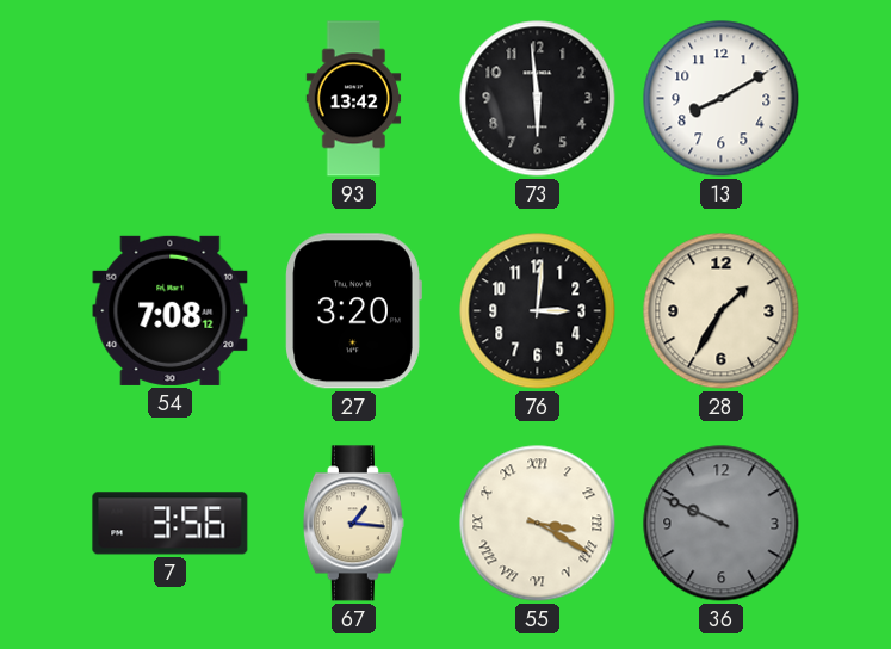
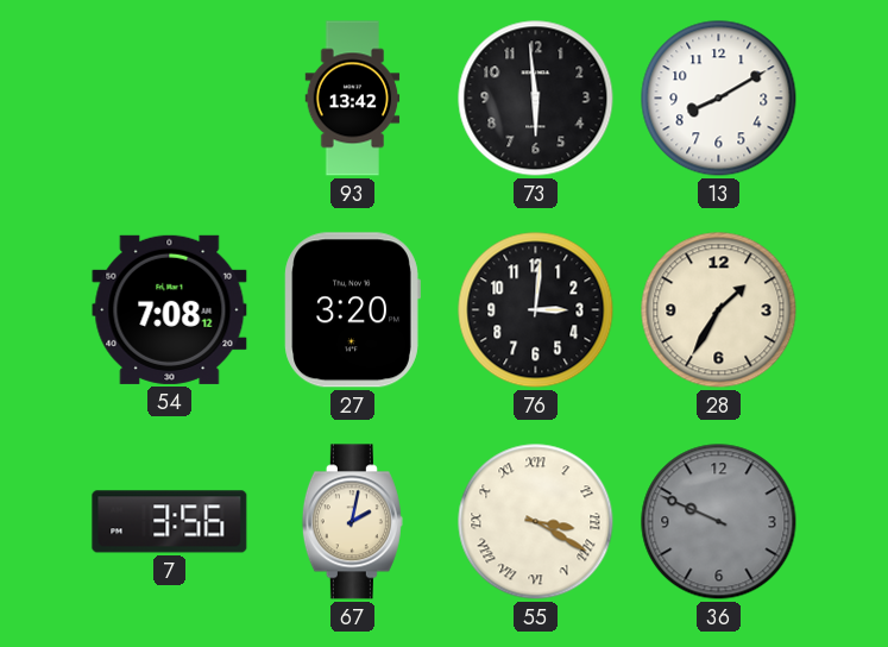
67: 1:16 -> 2:02
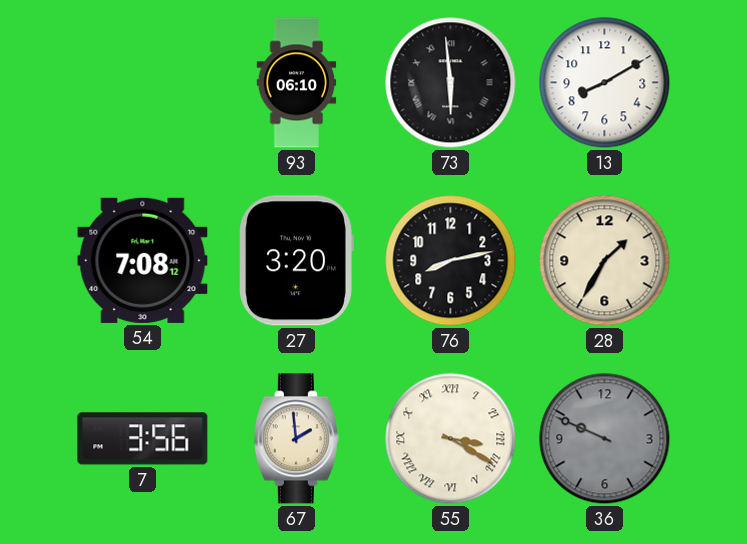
93: 13:42 -> 06:10
73 numerals: Arabic -> Roman
76: 3:01 -> 8:13
67: 2:02 -> 1:59
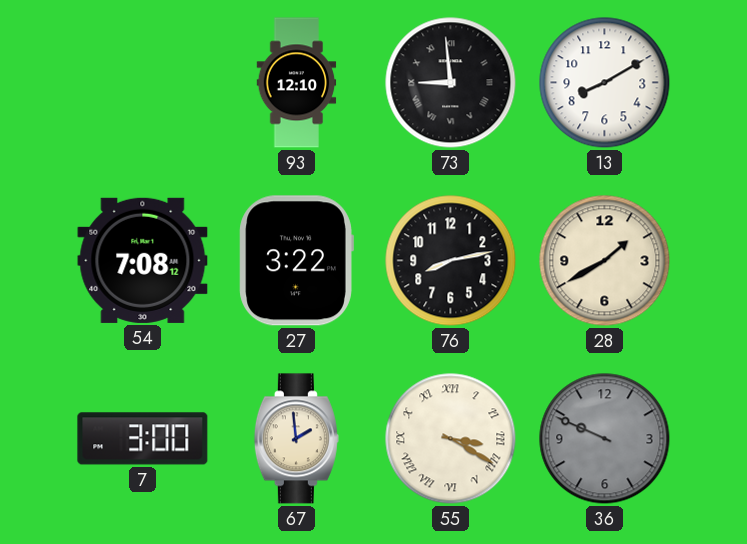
93: 06:10 -> 12:10
73: 5:59 -> 8:59
27: 3:20 -> 3:22
28: 1:35 -> 1:40
7: 3:56 -> 3:00
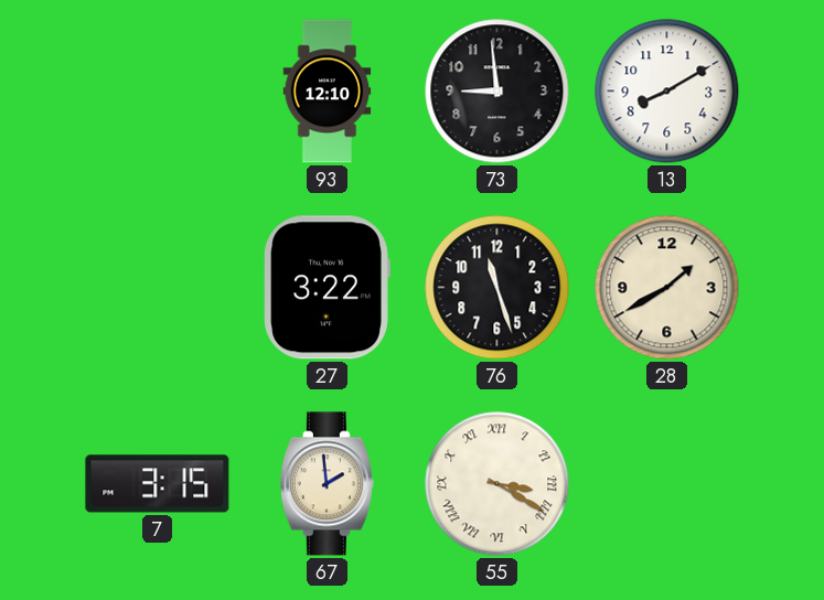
73 numerals: Roman -> Arabic
54: 7:08 -> none
76: 8:13 -> 11:27
7: 3:00 -> 3:15
36: 9:49 -> none
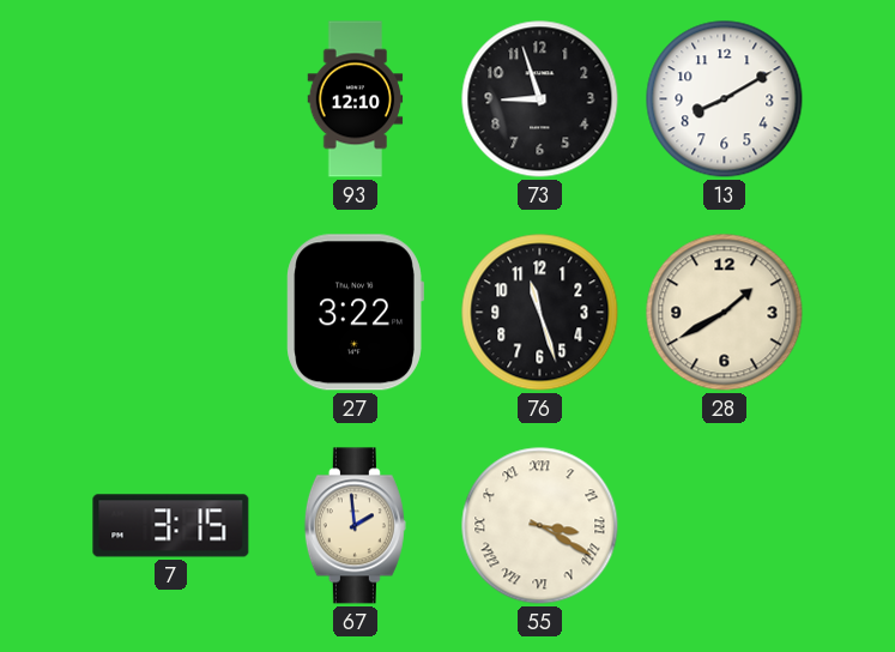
73: 8:59 -> 8:57
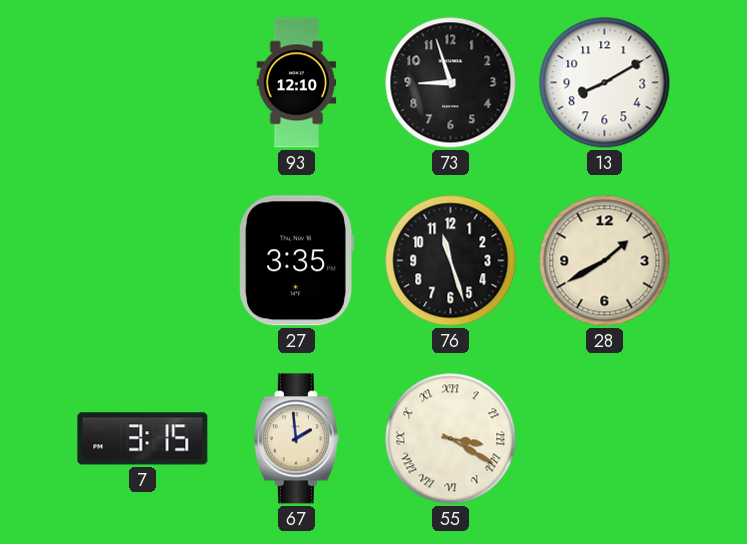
27: 3:22 -> 3:35
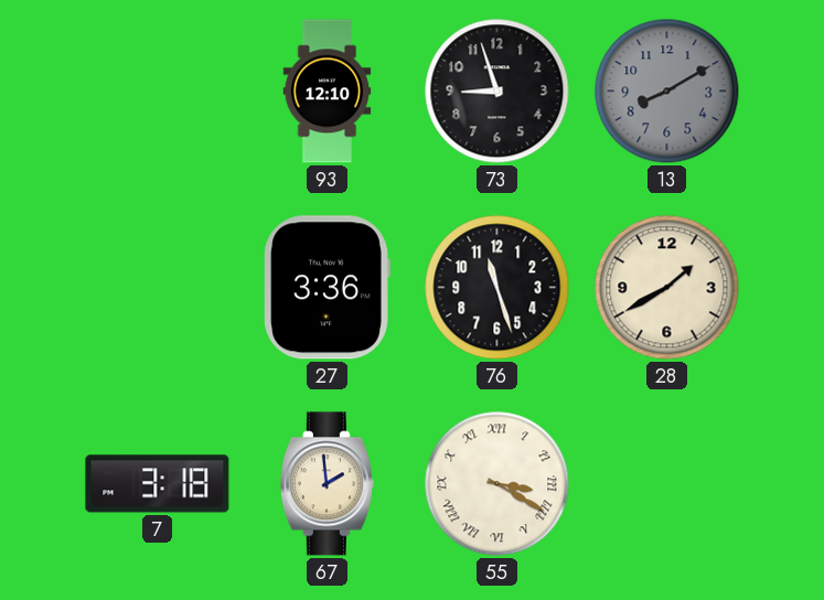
13 dial: white -> grey
27: 3:35 -> 3:36
7: 3:15 -> 3:18
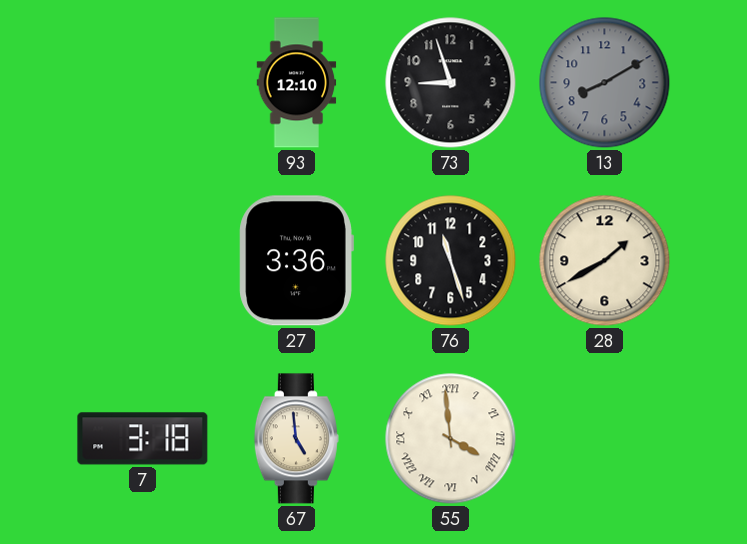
67: 1:59 -> 4:59
55: 3:20 -> 3:59
